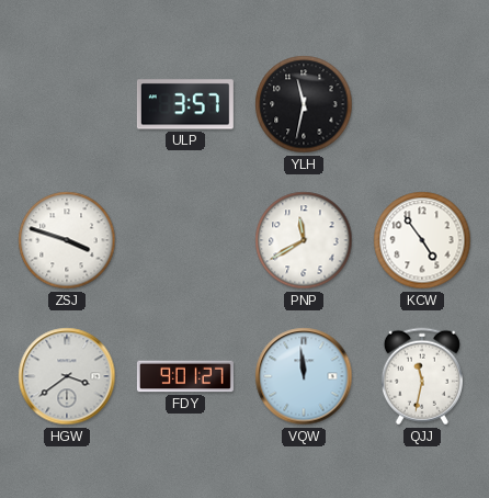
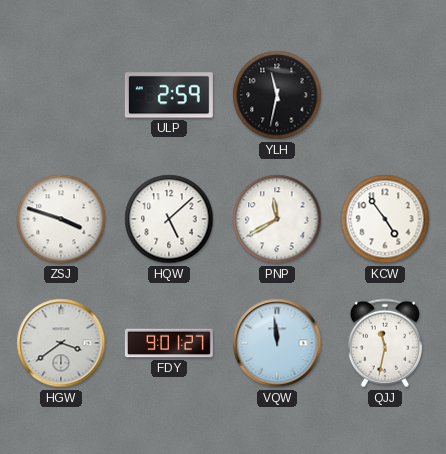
ULP: 3:57 -> 2:59
HQW: none -> 5:08
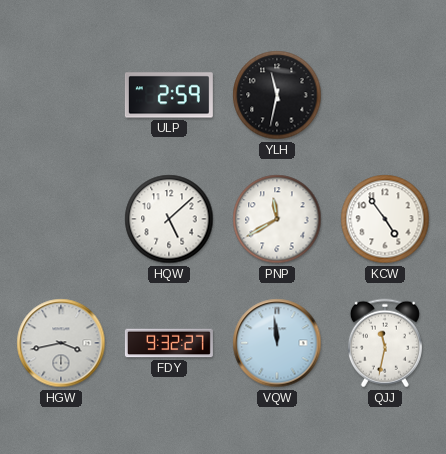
ZSJ: 3:48 -> none
HGW: 3:39 -> 3:43
FDY: 9:01 -> 9:32
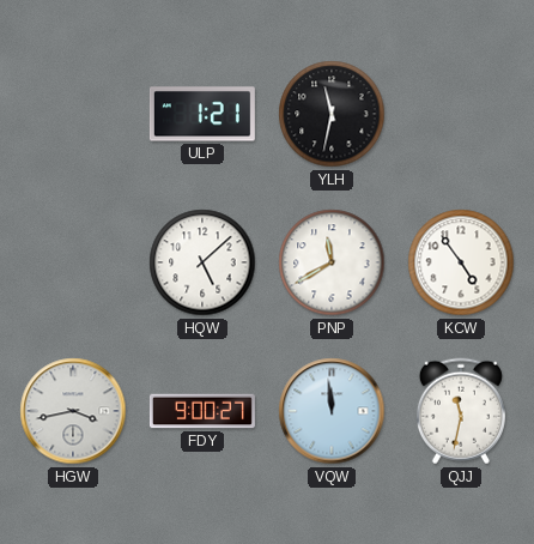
ULP: 2:59 -> 1:21
FDY: 9:32 -> 9:00
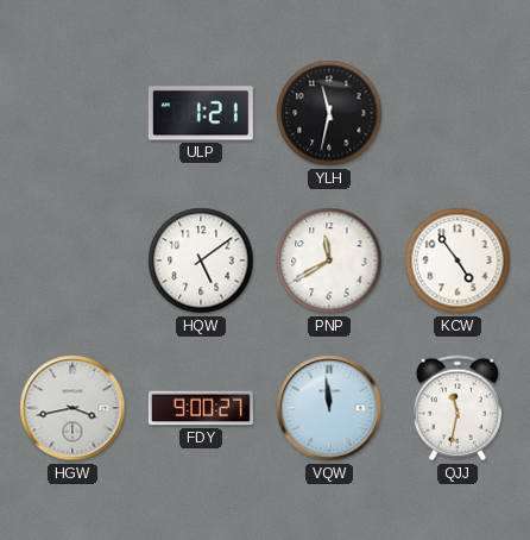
HQW: 5:08 -> 5:09
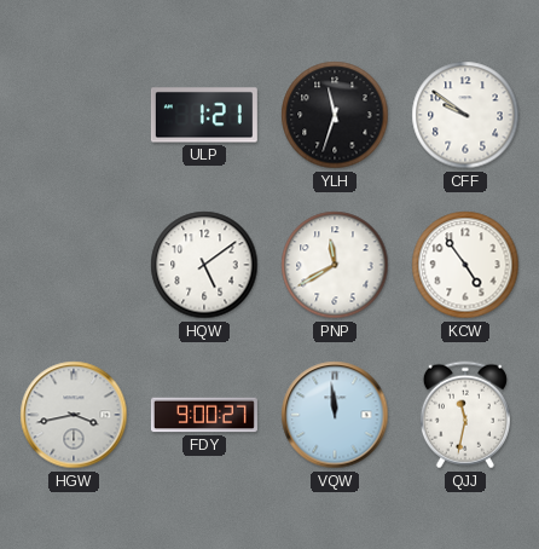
YLH: 11:32 -> 11:33
CFF: none -> 9:51
